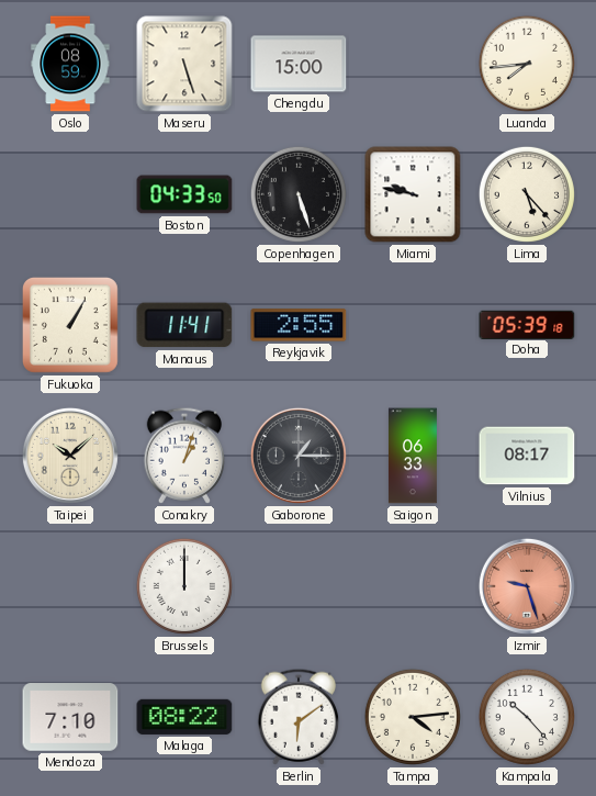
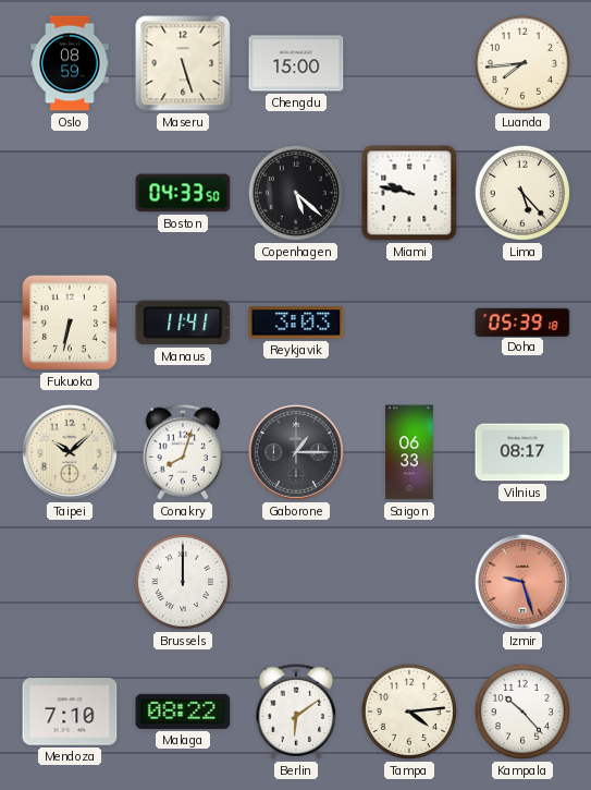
Copenhagen: 5:27 -> 5:22
Fukuoka: 1:05 -> 6:32
Reykjavik: 2:55 -> 3:03
Conakry: 1:03 -> 8:03
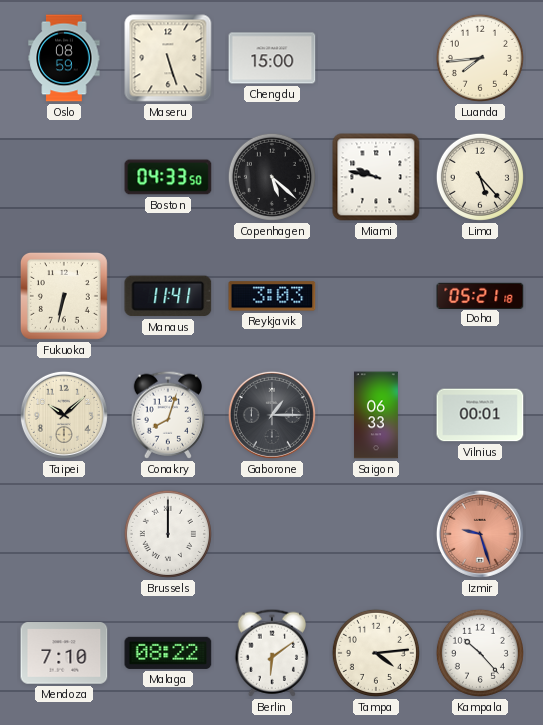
Doha: 05:39 -> 05:21
Vilnius: 08:17 -> 00:01
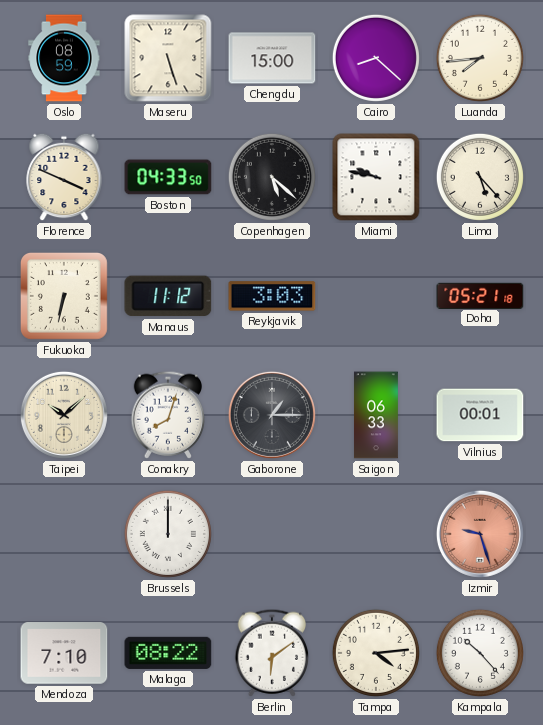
Cairo: none -> 8:22
Florence: none -> 3:49
Manaus: 11:41 -> 11:12
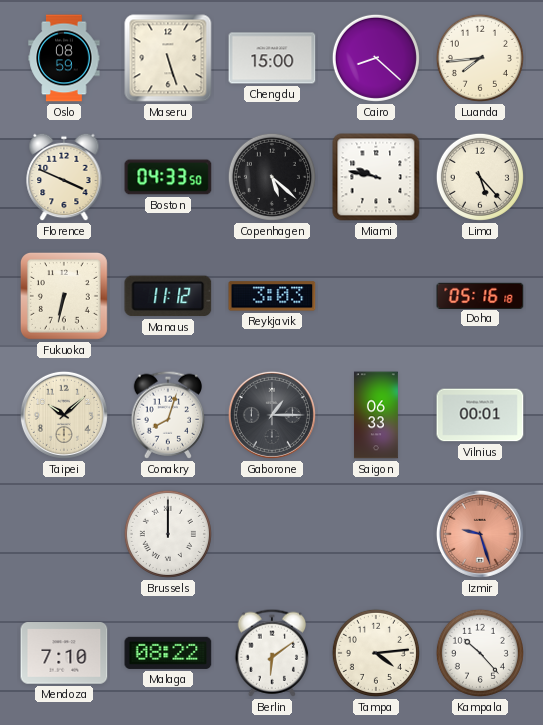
Doha: 05:21 -> 05:16
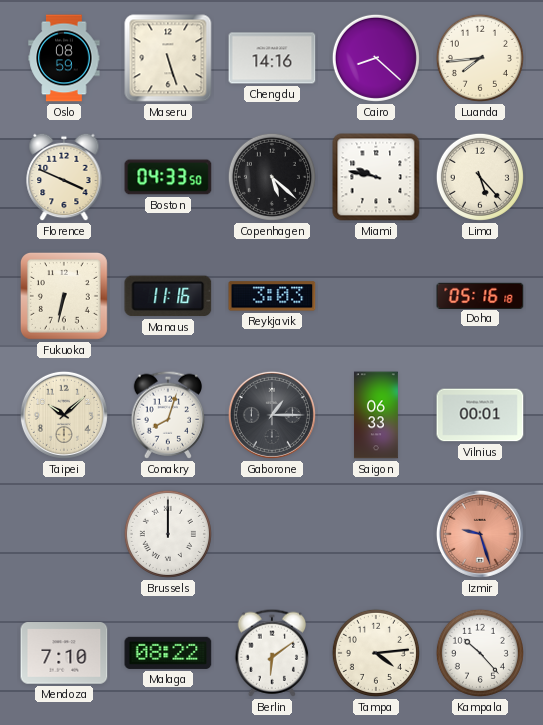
Chengdu: 15:00 -> 14:16
Manaus: 11:12 -> 11:16
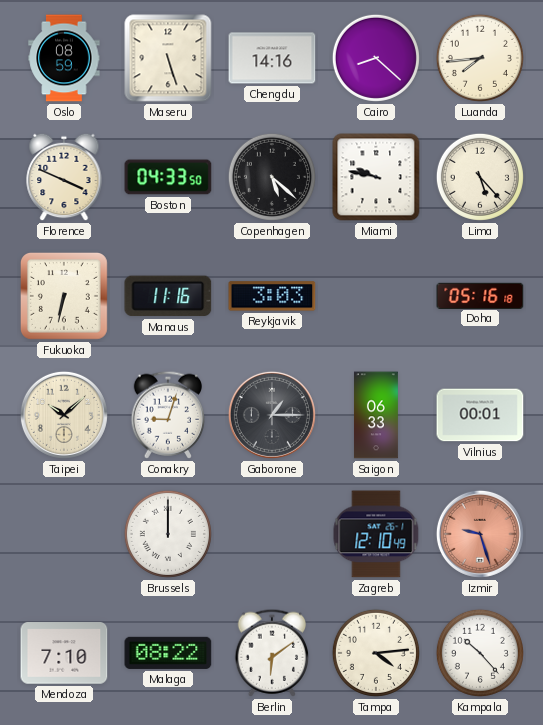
Conakry: 8:03 -> 9:03
Zagreb: none -> 12:10
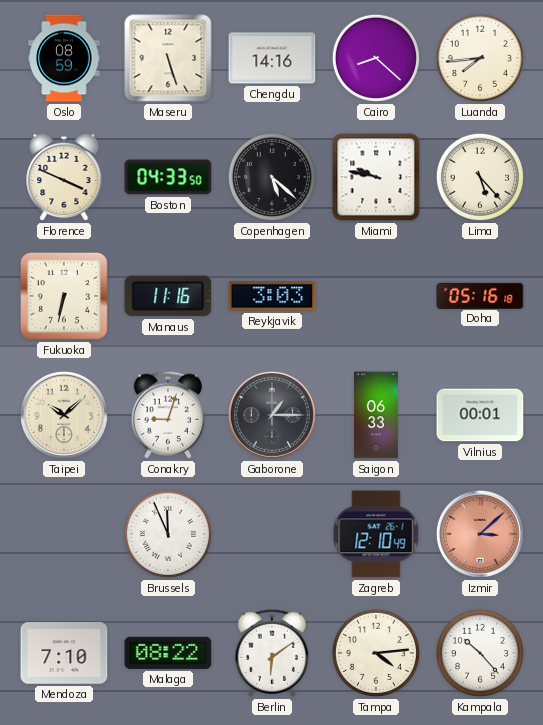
Brussels: 12:00 -> 11:56
Izmir: 9:27 -> 3:08
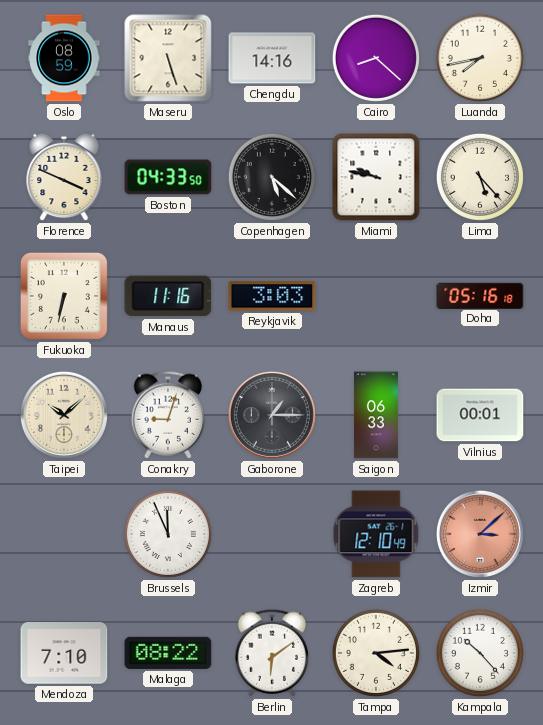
Luanda: 7:44 -> 7:43
